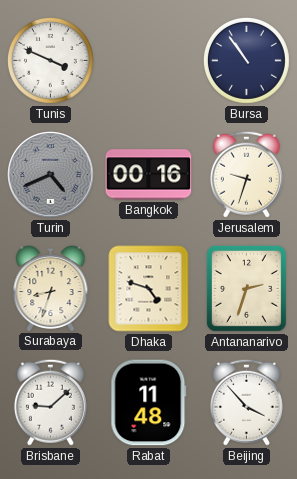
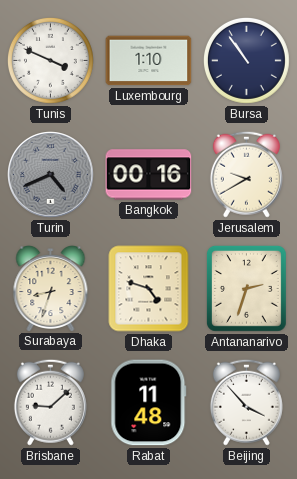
Luxembourg: none -> 1:10
Jerusalem: 9:33 -> 9:40
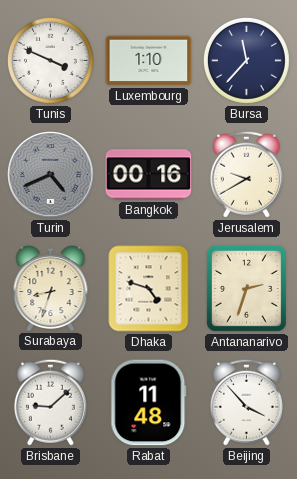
Bursa: 10:54 -> 11:37
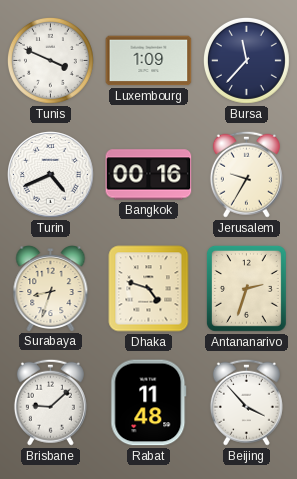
Luxembourg: 1:10 -> 1:09
Turin dial: grey -> white
Jerusalem: 9:40 -> 9:35
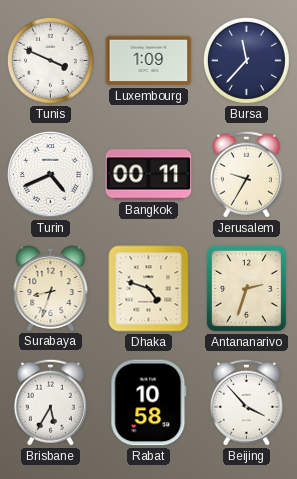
Bangkok: 00:16 -> 00:11
Brisbane: 9:08 -> 5:35
Rabat: 11:48 -> 10:58
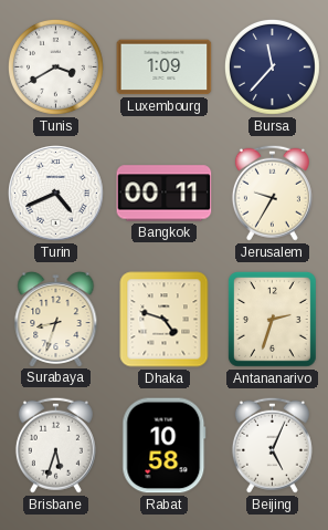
Tunis: 3:49 -> 3:40
Brisbane: 5:35 -> 5:33
Beijing: 3:53 -> 5:04
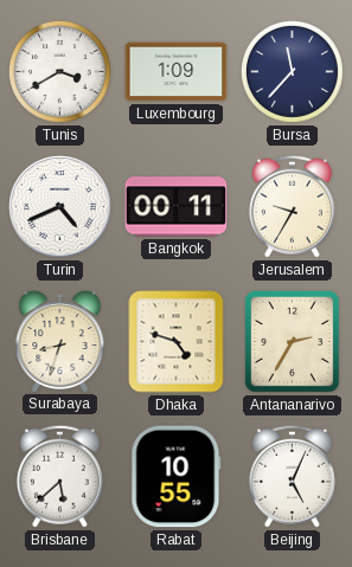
Antananarivo: 2:33 -> 2:35
Brisbane: 5:33 -> 5:38
Rabat: 10:58 -> 10:55
